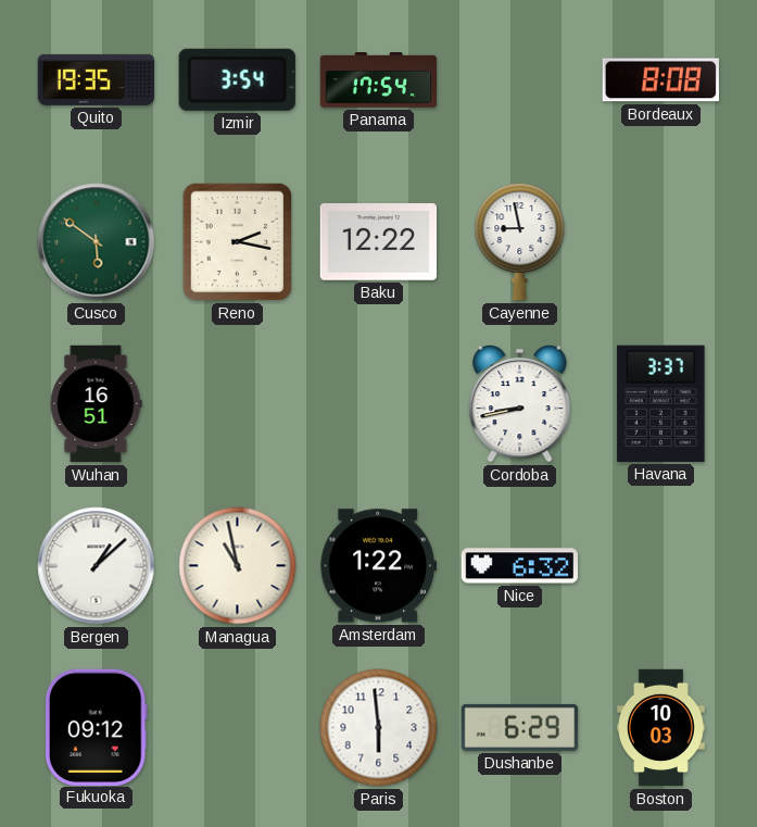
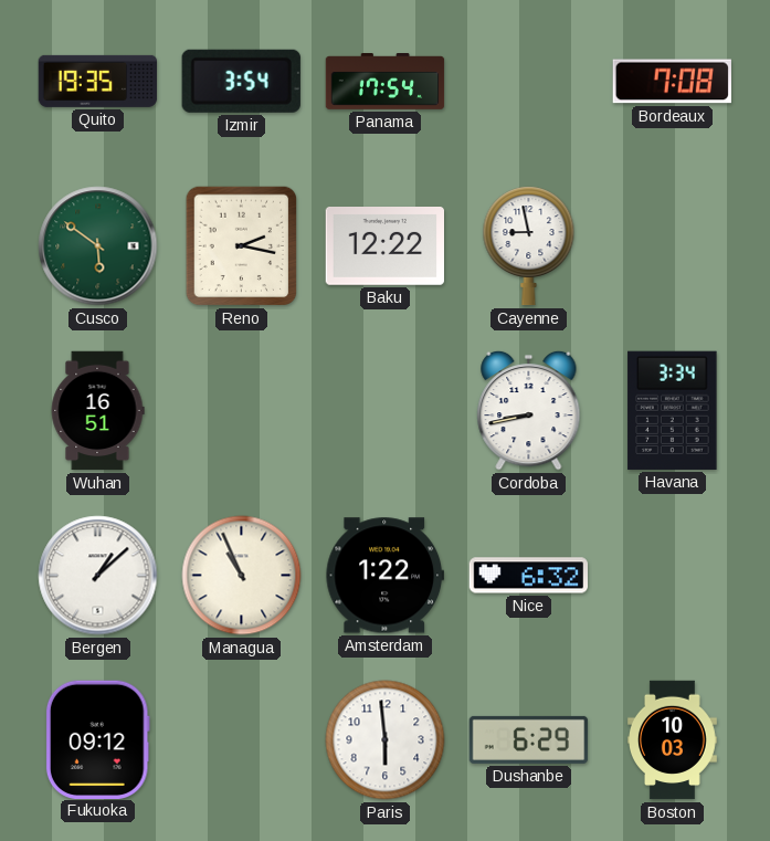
Bordeaux: 8:08 -> 7:08
Havana: 3:37 -> 3:34
Managua: 10:58 -> 10:56
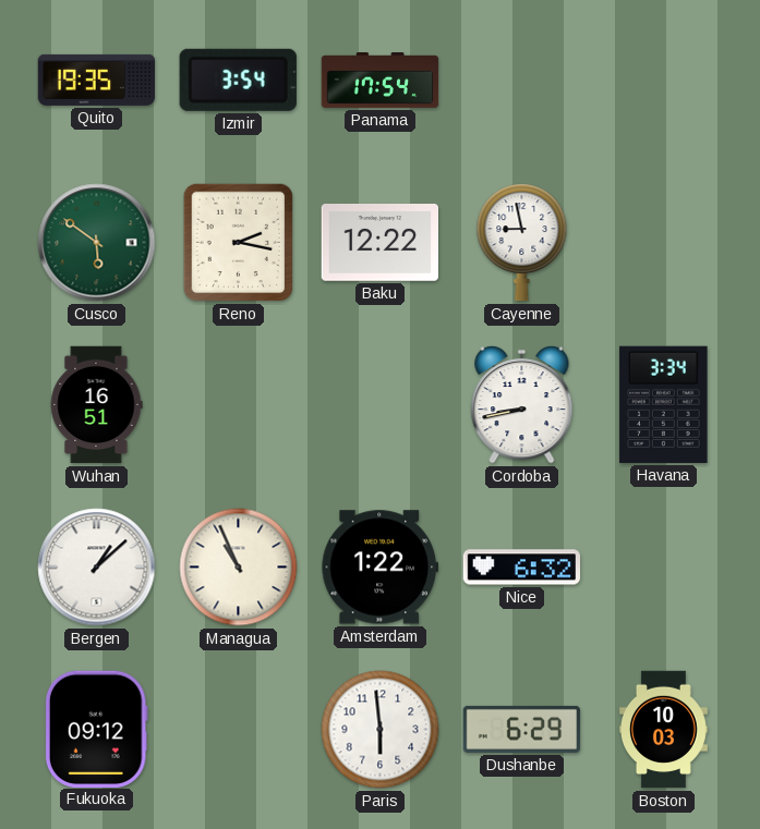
Bordeaux: 7:08 -> none
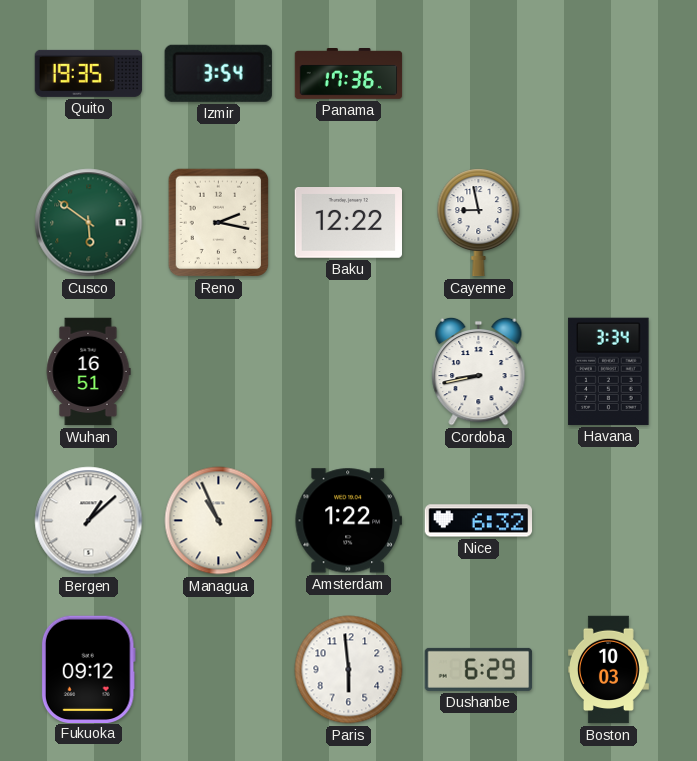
Panama: 17:54 -> 17:36
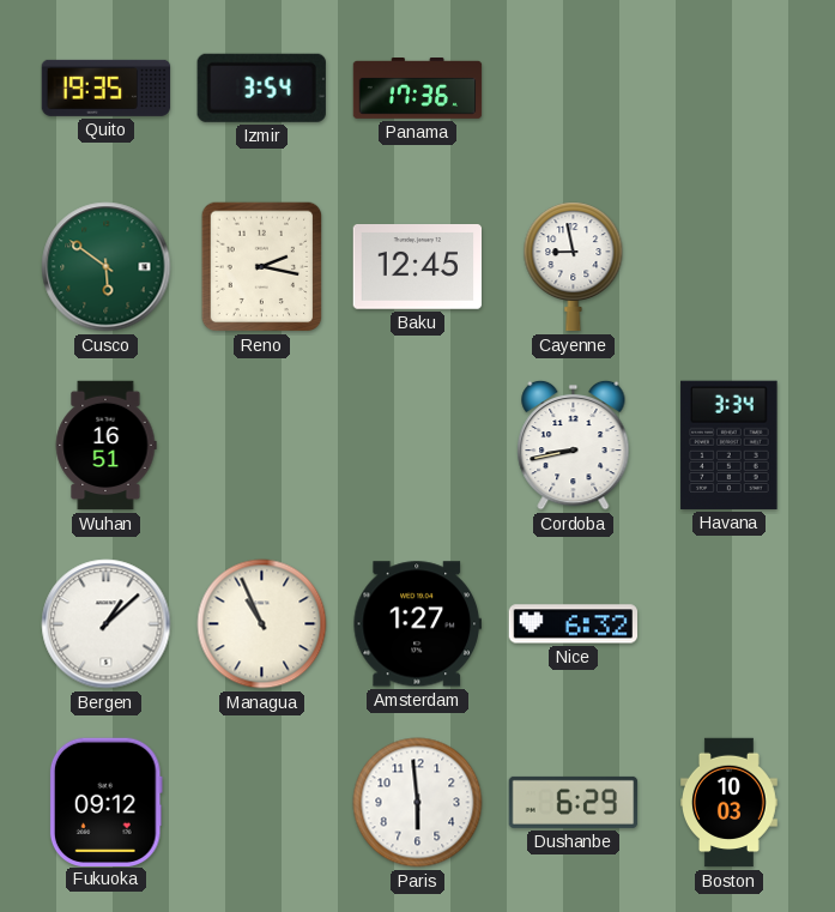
Baku: 12:22 -> 12:45
Amsterdam: 1:22 -> 1:27
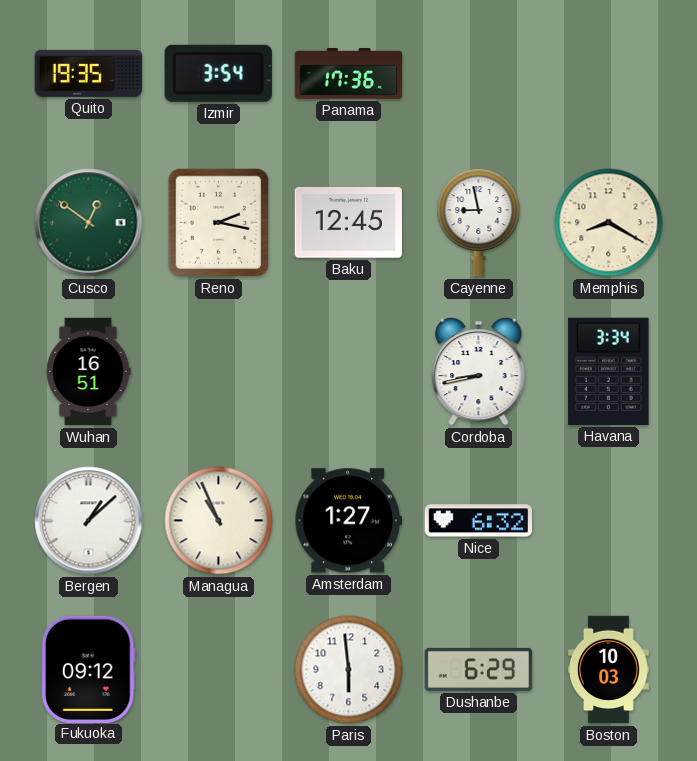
Cusco: 5:51 -> 12:51
Memphis: none -> 8:20
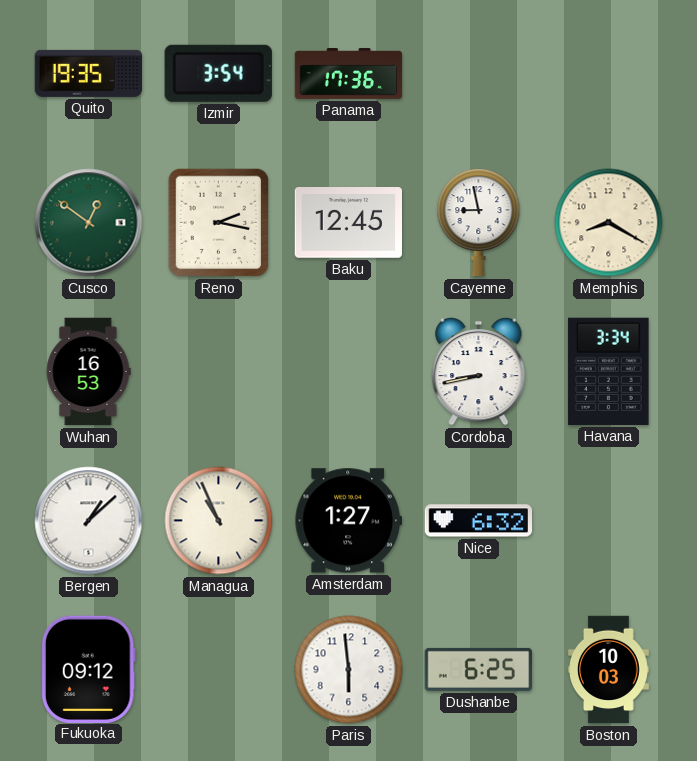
Wuhan: 16:51 -> 16:53
Dushanbe: 6:29 -> 6:25
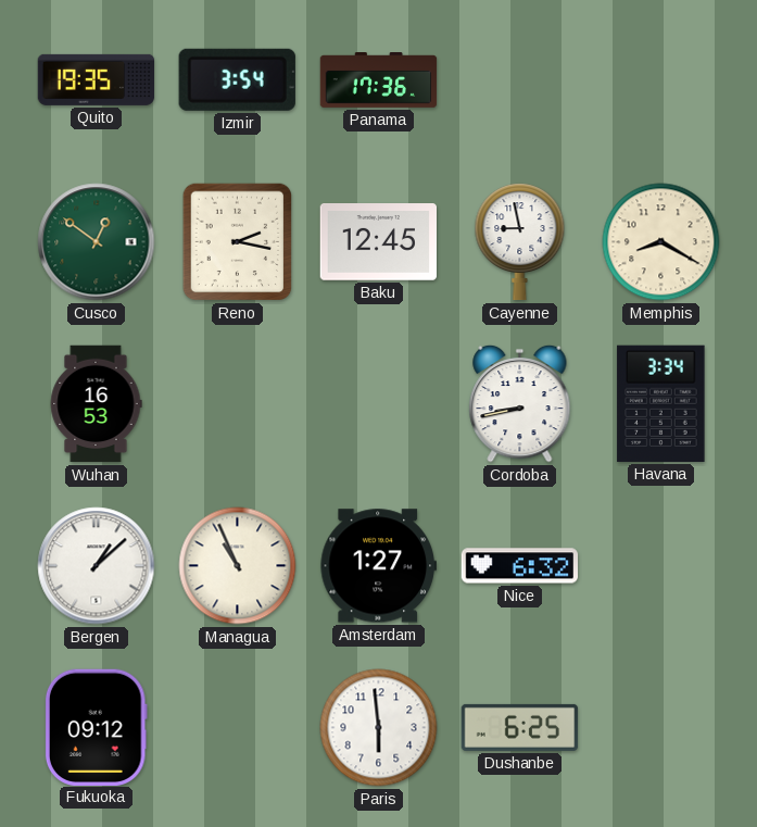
Boston: 10:03 -> none
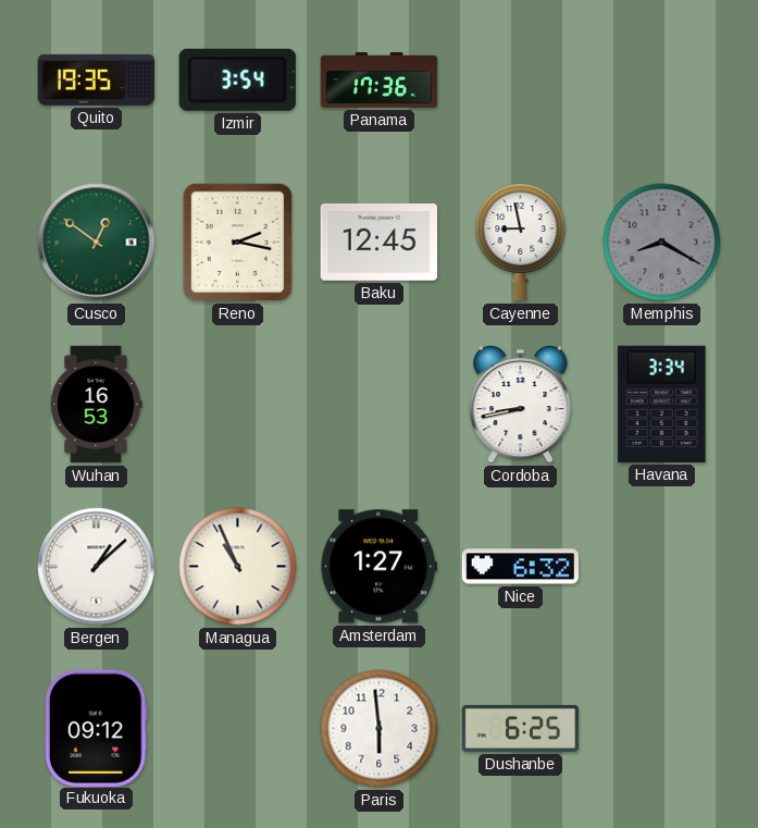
Memphis dial: cream -> grey
